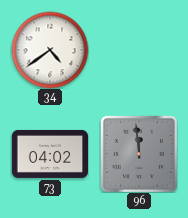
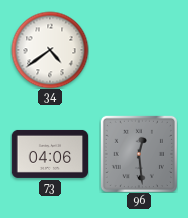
73: 04:02 -> 04:06
96: 11:59 -> 12:29
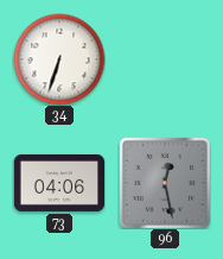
34: 4:39 -> 6:33
96: 12:29 -> 12:28
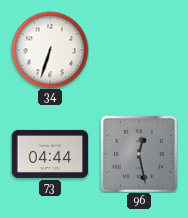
73: 04:06 -> 04:44
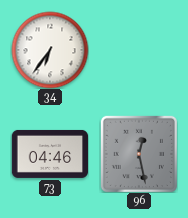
34: 6:33 -> 6:36
73: 04:44 -> 04:46
